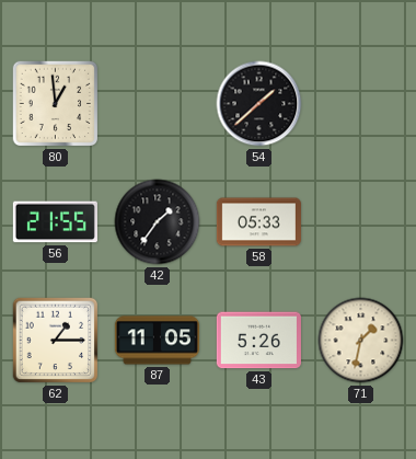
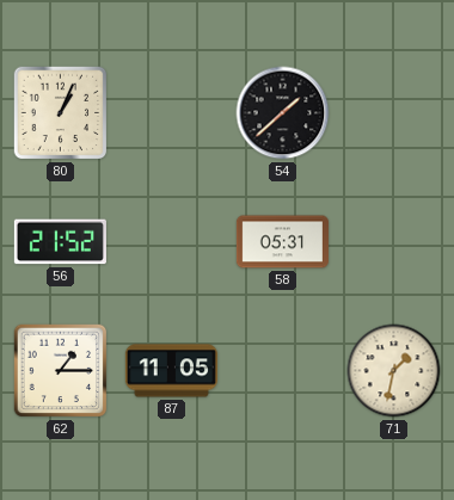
80: 12:59 -> 1:04
56: 21:55 -> 21:52
42: 1:36 -> none
58: 05:33 -> 05:31
43: 5:26 -> none
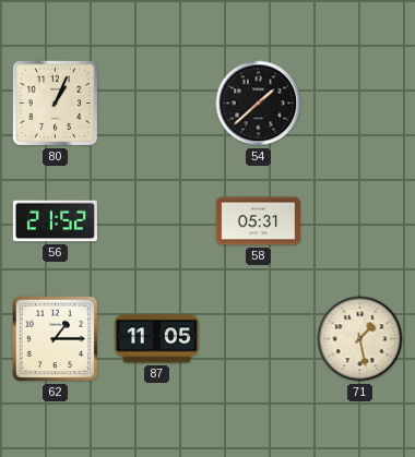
71: 1:32 -> 1:28
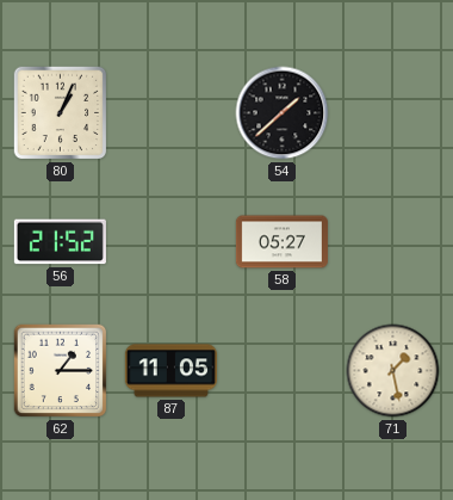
58: 05:31 -> 05:27
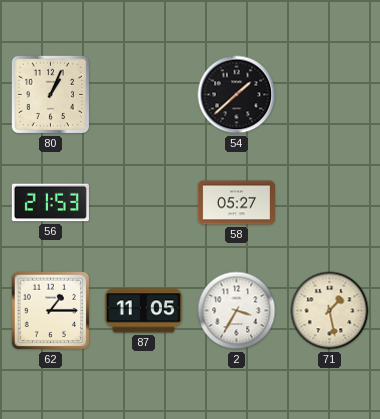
56: 21:52 -> 21:53
2: none -> 3:35
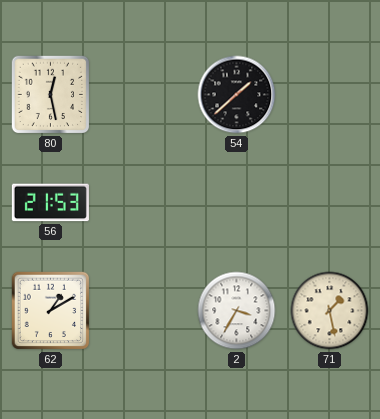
80: 1:04 -> 12:28
58: 05:27 -> none
62: 1:15 -> 1:10
87: 11:05 -> none
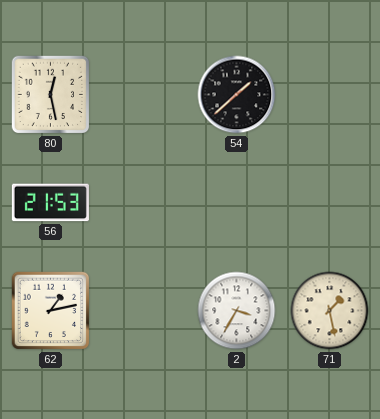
62: 1:10 -> 1:13
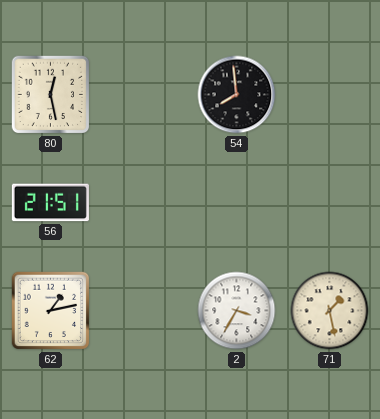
54: 1:38 -> 7:59
56: 21:53 -> 21:51
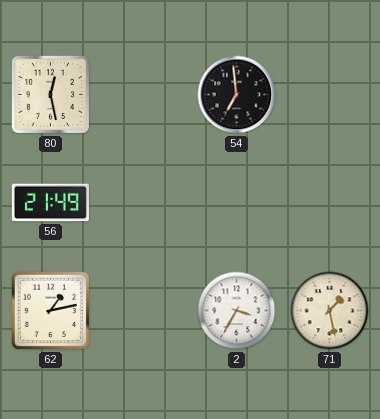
54: 7:59 -> 6:59
56: 21:51 -> 21:49
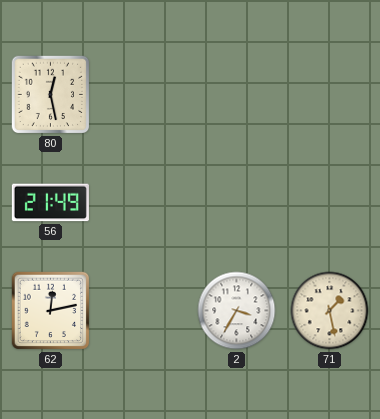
54: 6:59 -> none
62: 1:13 -> 12:13
